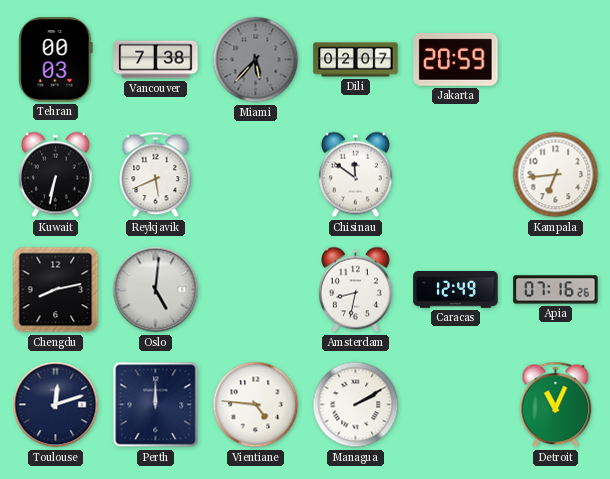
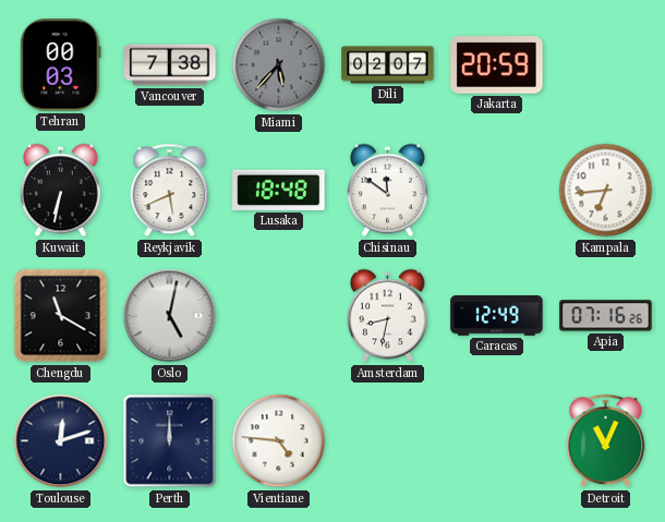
Lusaka: none -> 18:48
Chengdu: 8:13 -> 11:20
Oslo: 5:01 -> 5:02
Managua: 2:10 -> none
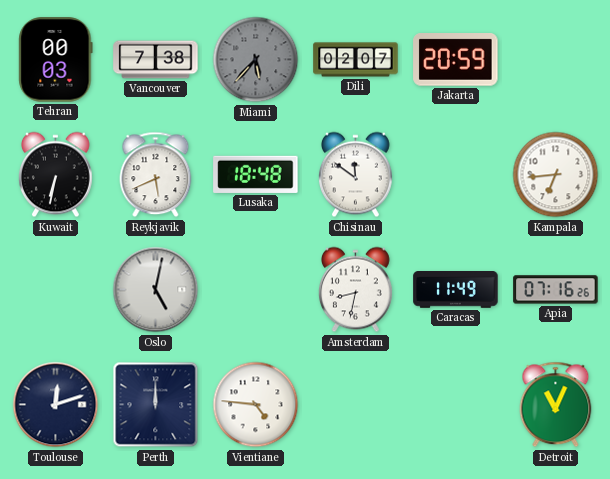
Chengdu: 11:20 -> none
Caracas: 12:49 -> 11:49
